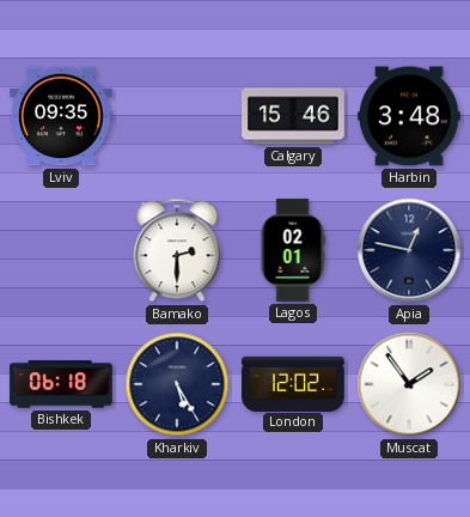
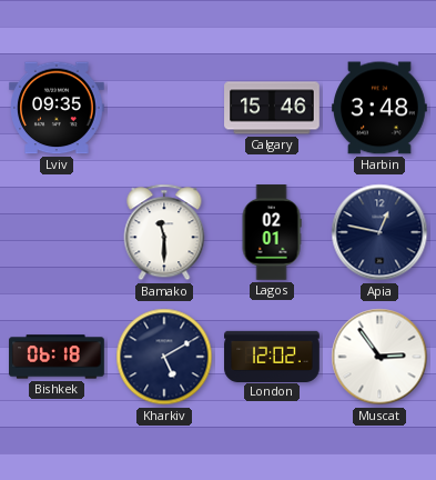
Bamako: 2:30 -> 11:30
Kharkiv: 5:25 -> 5:10
Muscat: 1:54 -> 2:54
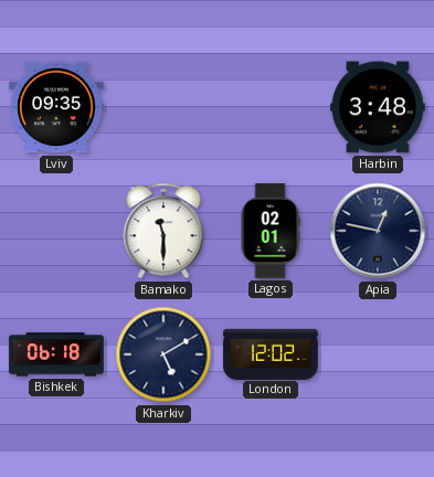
Calgary: 15:46 -> none
Muscat: 2:54 -> none
